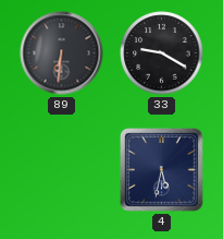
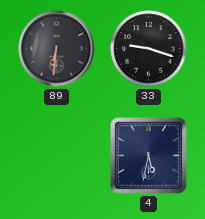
33: 9:20 -> 9:18
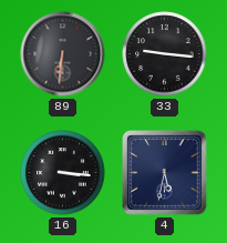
33: 9:18 -> 9:16
16: none -> 3:16
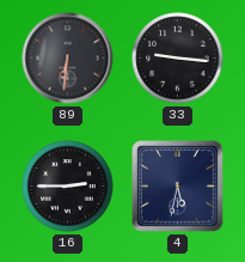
16: 3:16 -> 2:45
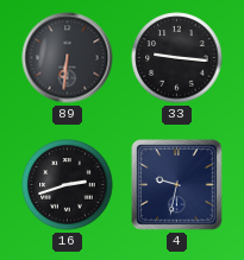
16: 2:45 -> 2:42
4: 5:32 -> 9:32
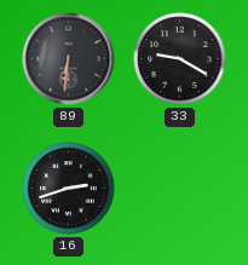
33: 9:16 -> 9:20
4: 9:32 -> none
